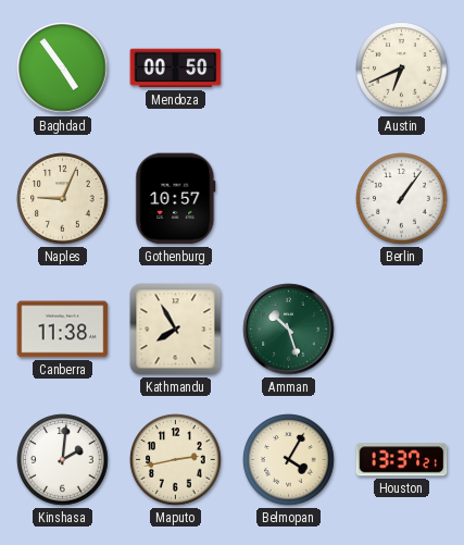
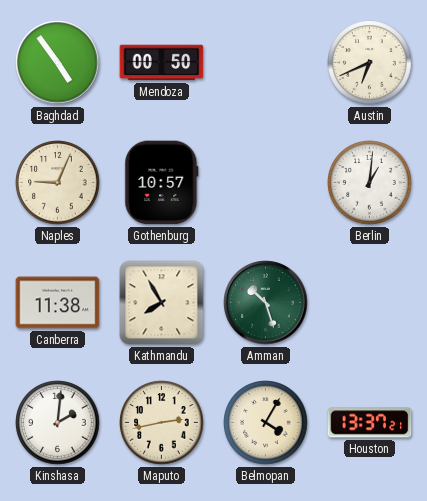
Berlin: 1:06 -> 1:01
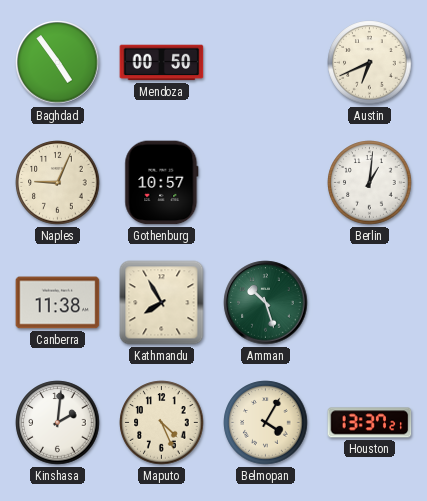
Maputo: 2:43 -> 4:26
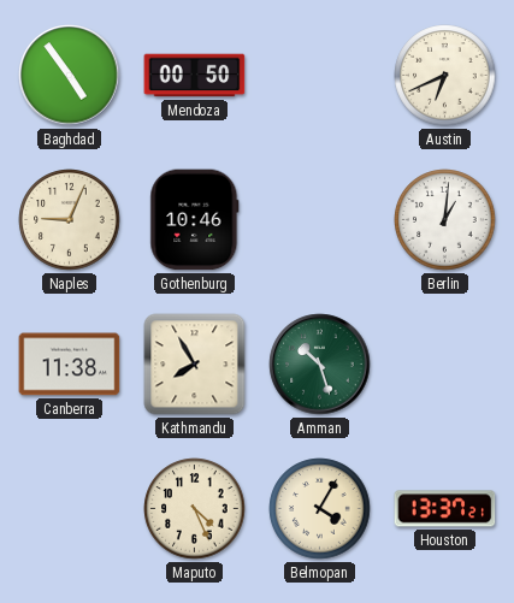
Gothenburg: 10:57 -> 10:46
Kinshasa: 2:01 -> none
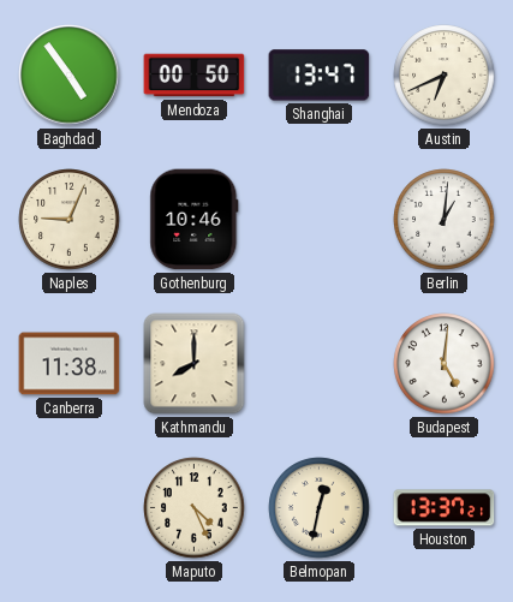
Shanghai: none -> 13:47
Kathmandu: 7:55 -> 8:00
Amman: 10:27 -> none
Budapest: none -> 5:01
Belmopan: 4:05 -> 12:32
